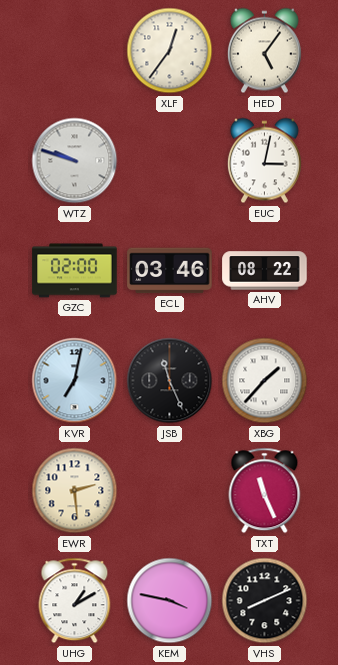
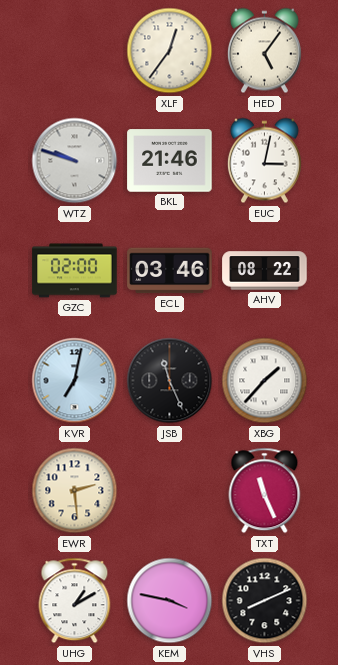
BKL: none -> 21:46
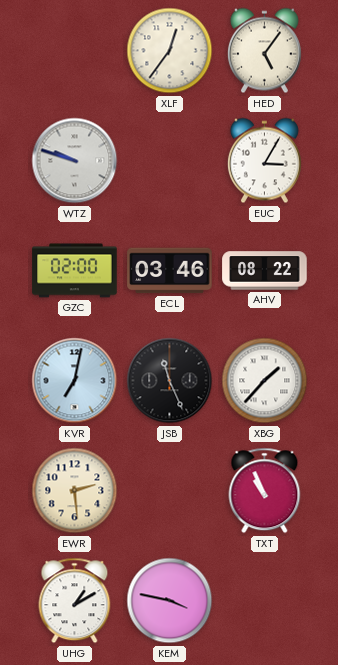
BKL: 21:46 -> none
EUC: 3:02 -> 3:05
TXT: 11:26 -> 10:56
VHS: 8:11 -> none
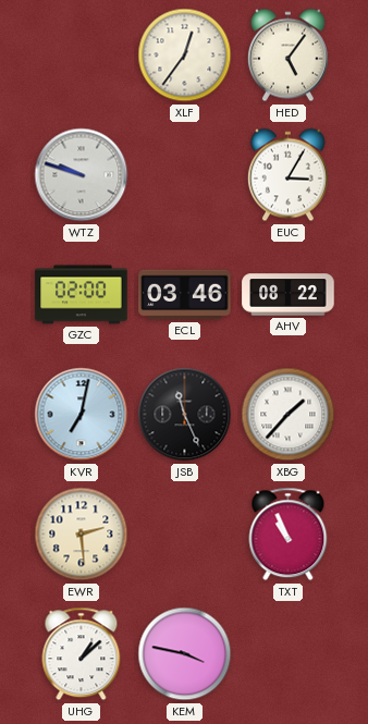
UHG: 1:10 -> 1:08
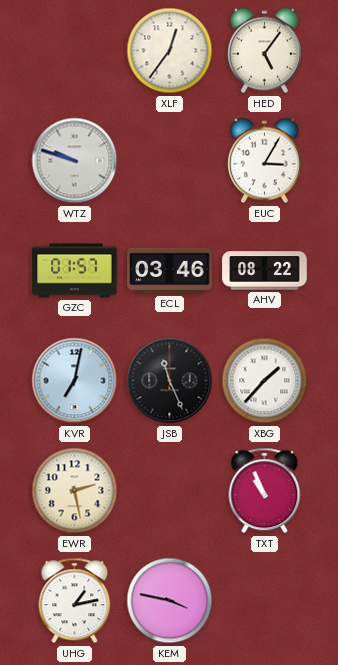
GZC: 02:00 -> 01:57
EWR: 2:29 -> 2:28
UHG: 1:08 -> 1:13
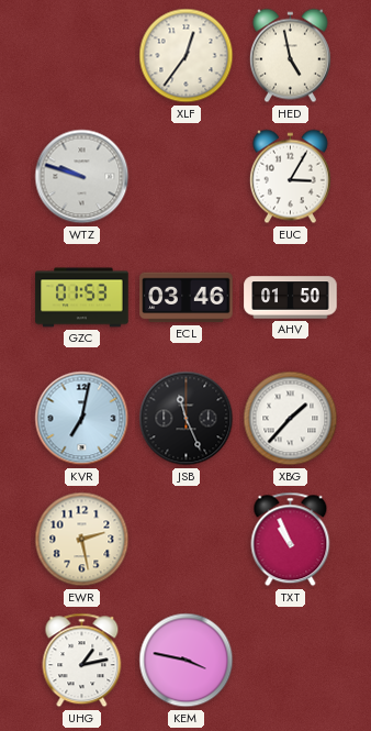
HED: 5:06 -> 4:58
GZC: 01:57 -> 01:53
AHV: 08:22 -> 01:50
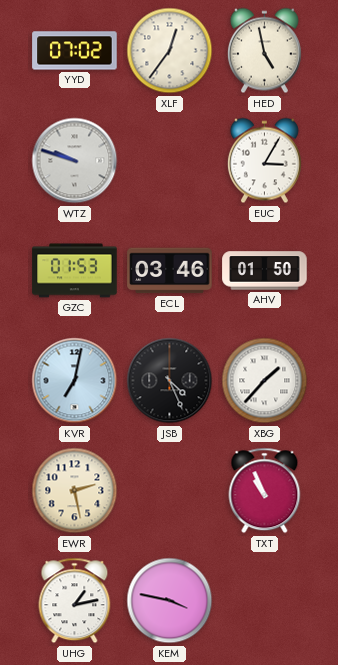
YYD: none -> 07:02
JSB: 11:26 -> 4:26
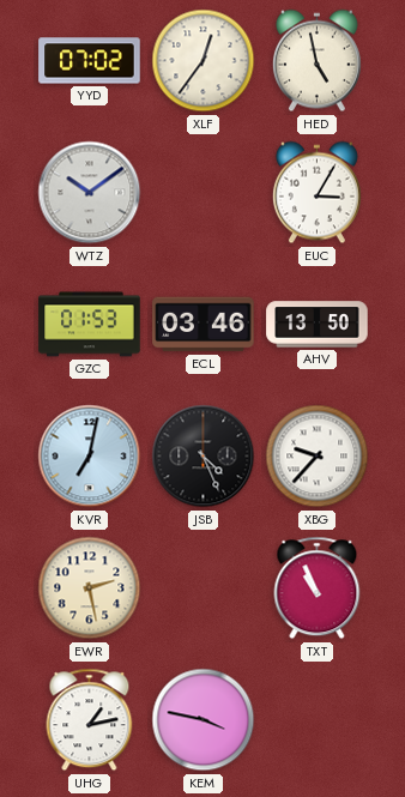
WTZ: 9:48 -> 10:09
AHV: 01:50 -> 13:50
XBG: 1:37 -> 9:37
